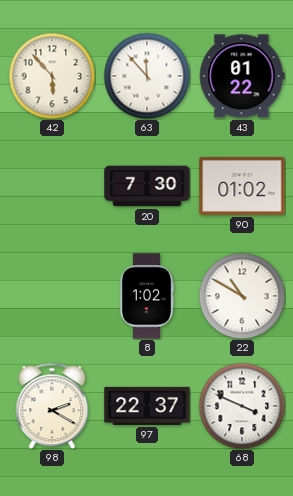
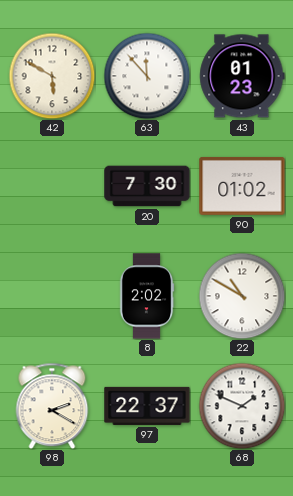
42: 5:53 -> 5:50
43: 01:22 -> 01:23
8: 1:02 -> 2:02
68: 3:49 -> 1:49
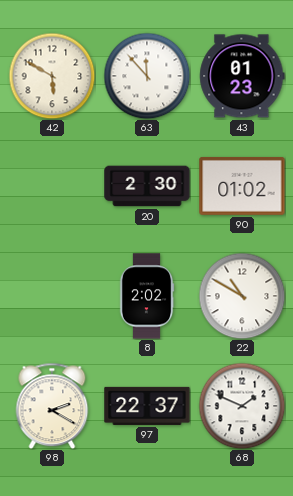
20: 7:30 -> 2:30
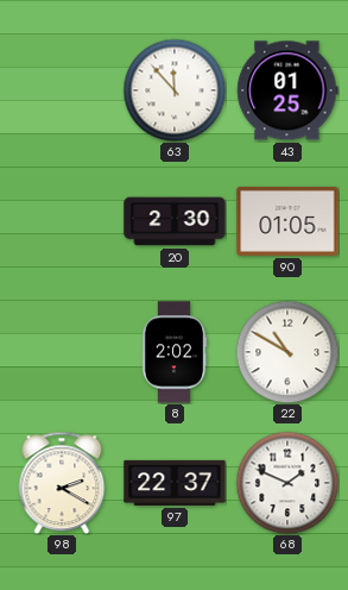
42: 5:50 -> none
43: 01:23 -> 01:25
90: 01:02 -> 01:05
